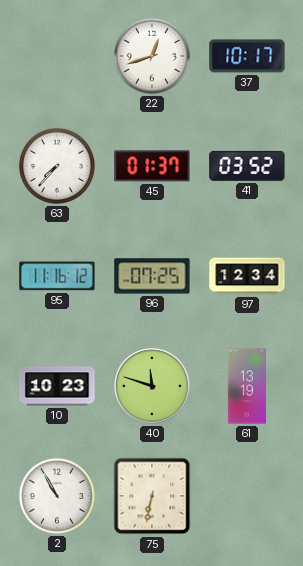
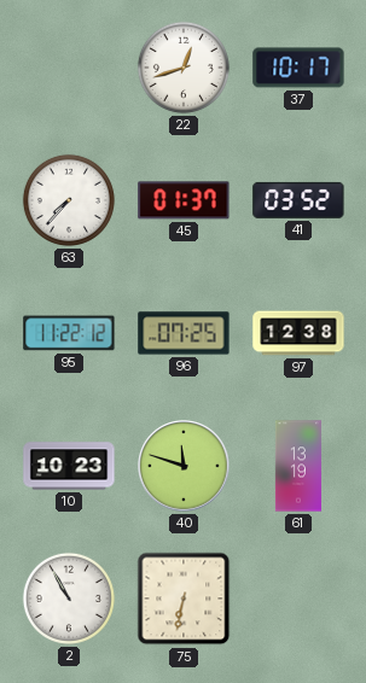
95: 11:16 -> 11:22
97: 12:34 -> 12:38
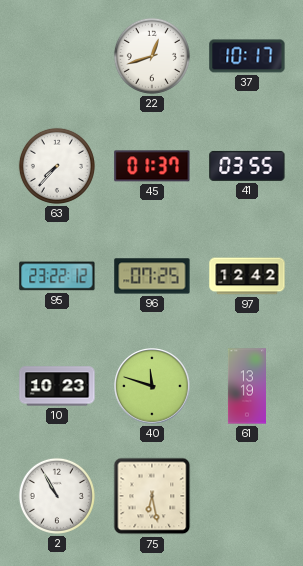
41: 03:52 -> 03:55
95: 11:22 -> 23:22
97: 12:38 -> 12:42
75: 6:32 -> 6:28
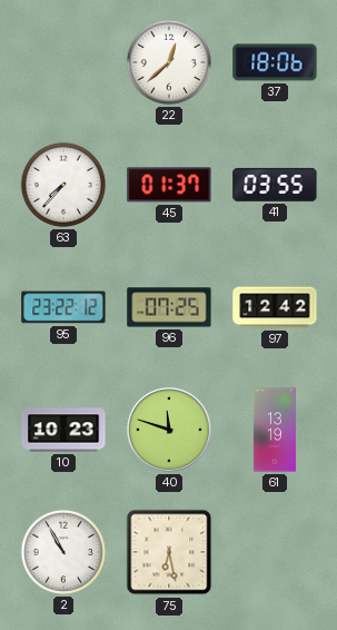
22: 12:42 -> 12:38
37: 10:17 -> 18:06
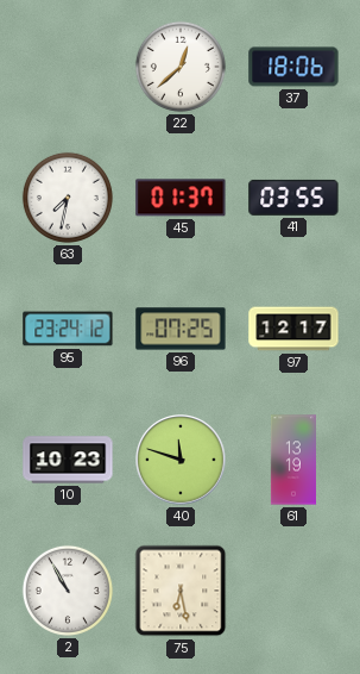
63: 7:37 -> 7:32
95: 23:22 -> 23:24
97: 12:42 -> 12:17
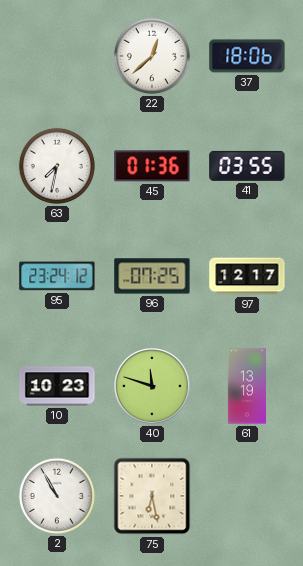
45: 01:37 -> 01:36
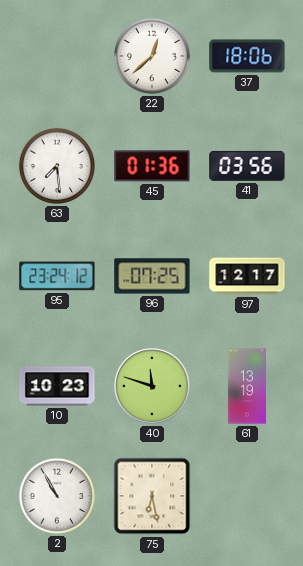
63: 7:32 -> 7:29
41: 03:55 -> 03:56
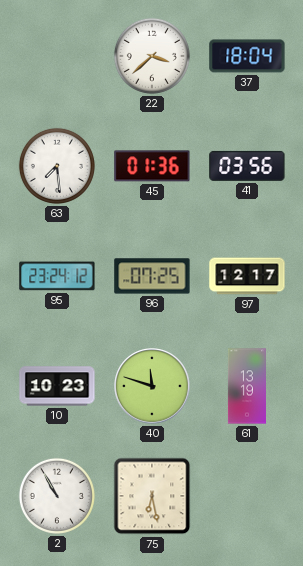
22: 12:38 -> 3:38
37: 18:06 -> 18:04
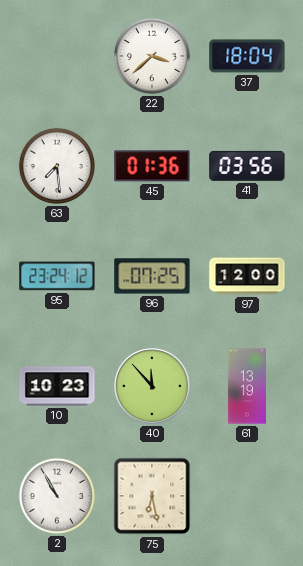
97: 12:17 -> 12:00
40: 11:48 -> 11:53
